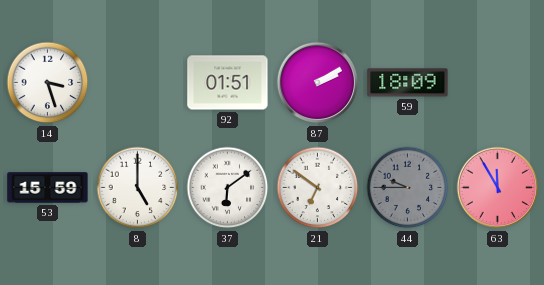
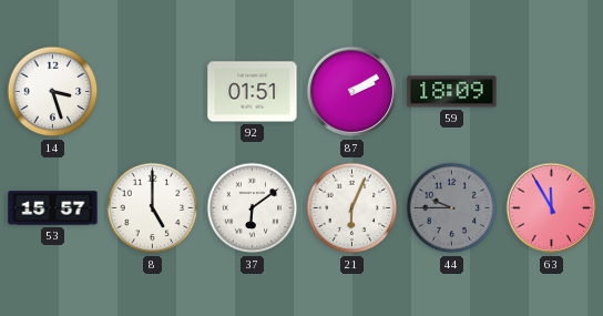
53: 15:59 -> 15:57
21: 6:51 -> 6:04
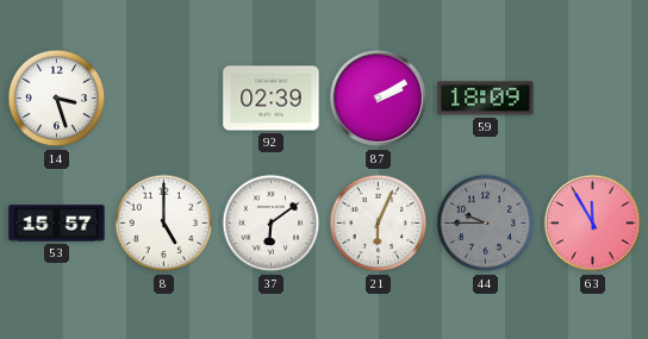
92: 01:51 -> 02:39
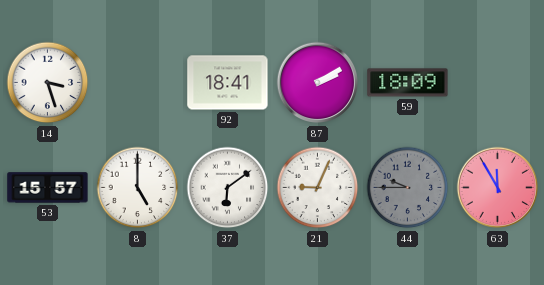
92: 02:39 -> 18:41
21: 6:04 -> 9:04
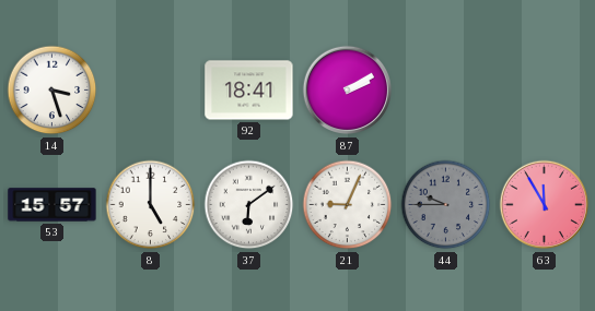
59: 18:09 -> none
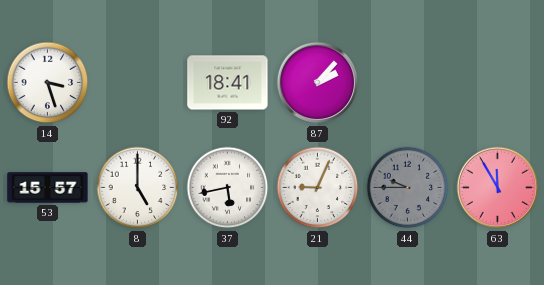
87: 2:10 -> 2:07
37: 6:09 -> 5:43
